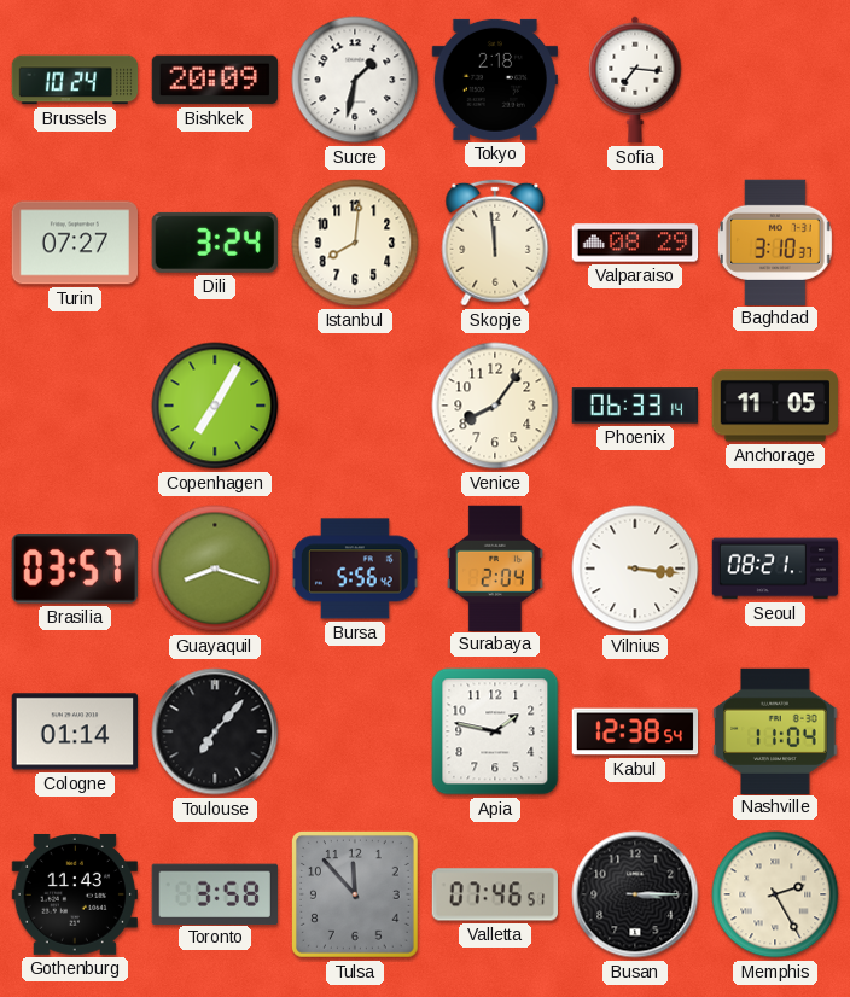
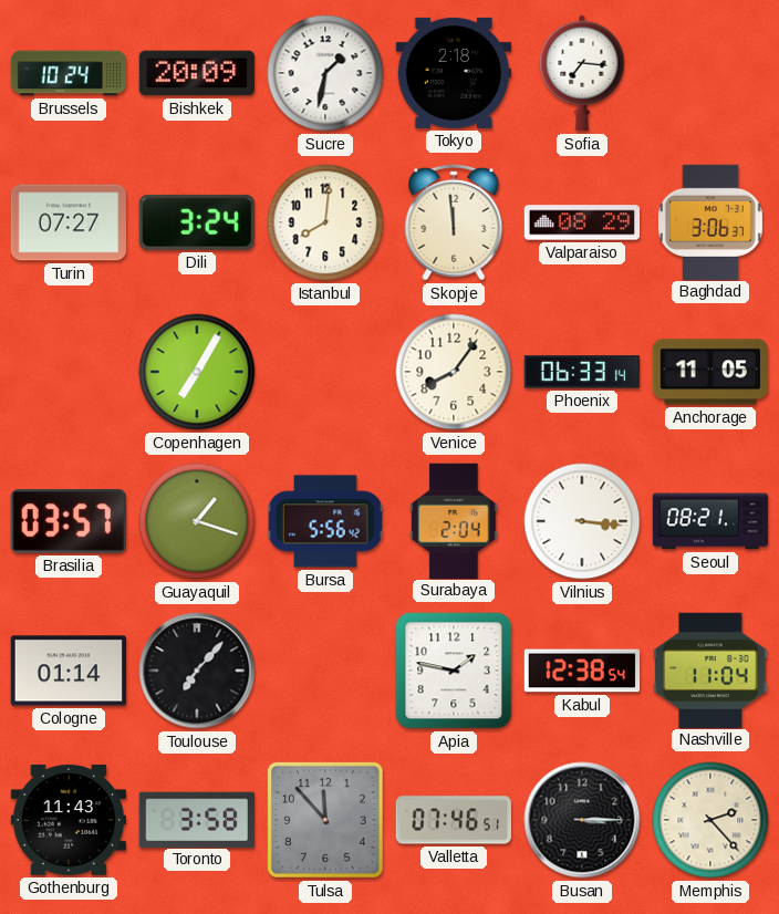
Baghdad: 3:10 -> 3:06
Guayaquil: 8:18 -> 1:18
Memphis: 2:25 -> 2:23
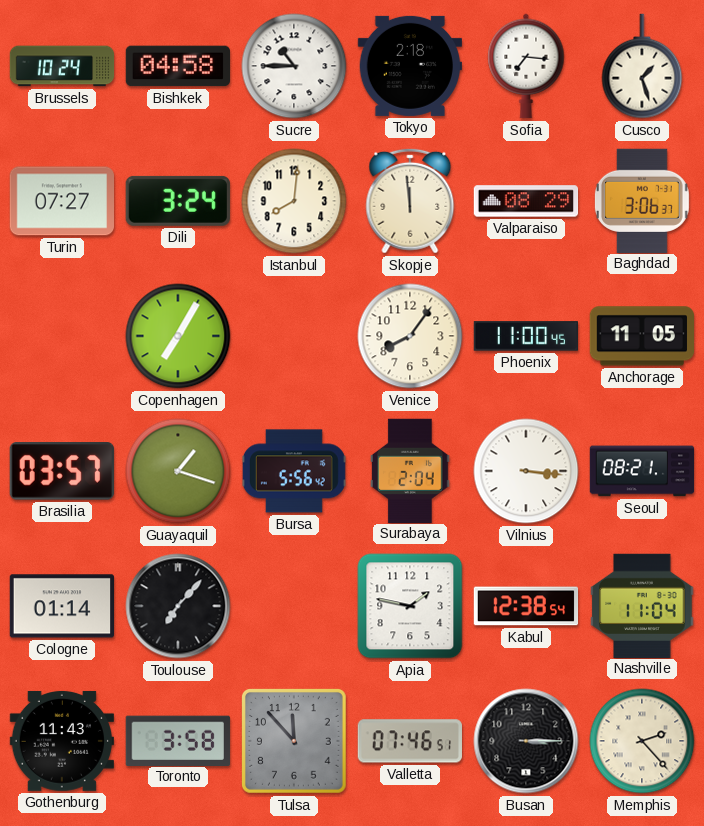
Bishkek: 20:09 -> 04:58
Sucre: 1:32 -> 10:45
Cusco: none -> 1:27
Phoenix: 06:33 -> 11:00
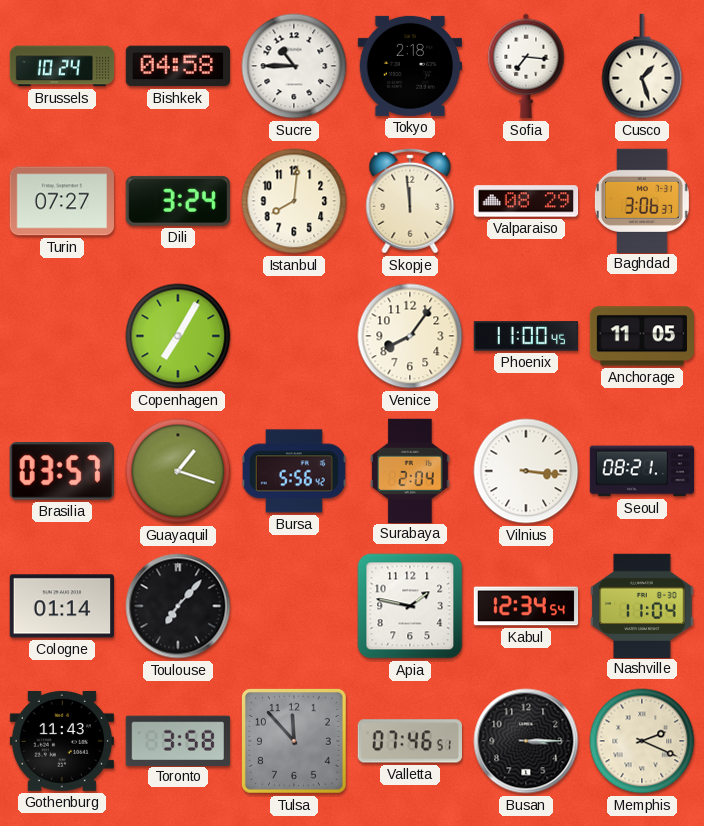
Kabul: 12:38 -> 12:34
Memphis: 2:23 -> 2:19
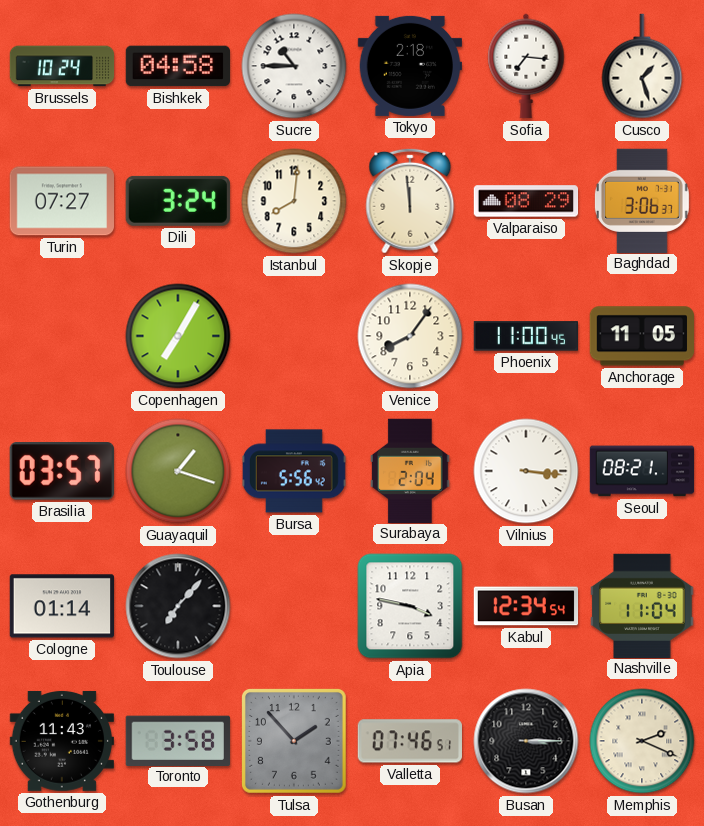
Apia: 1:47 -> 3:47
Tulsa: 11:53 -> 1:53
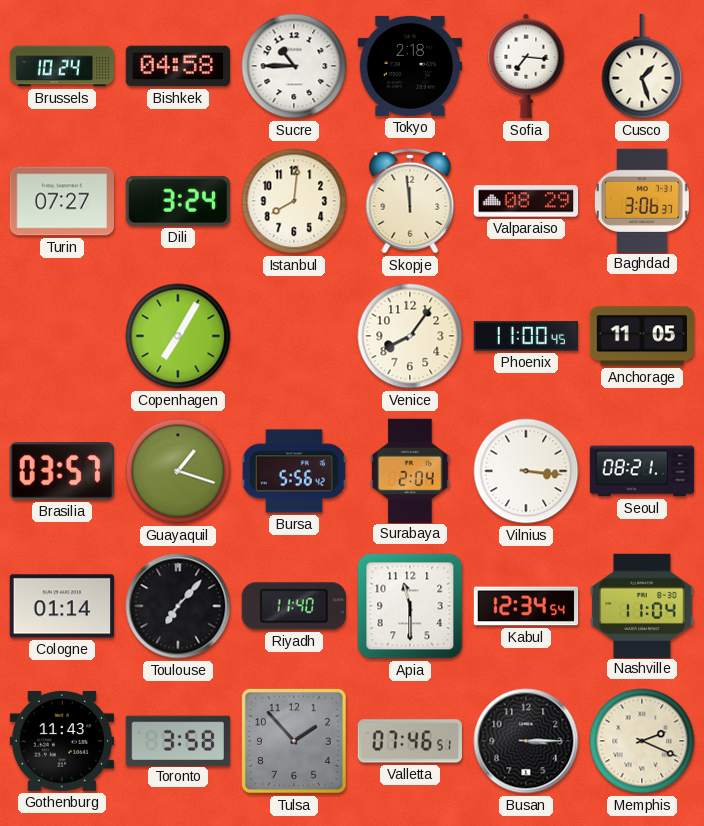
Riyadh: none -> 11:40
Apia: 3:47 -> 11:30
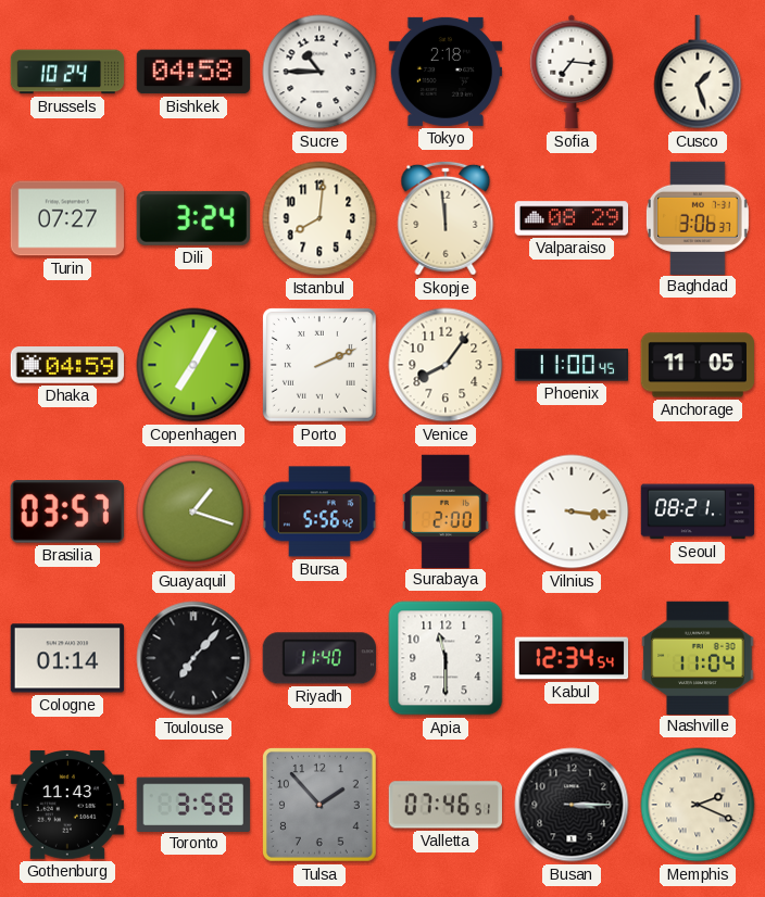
Dhaka: none -> 04:59
Porto: none -> 2:11
Surabaya: 2:04 -> 2:00
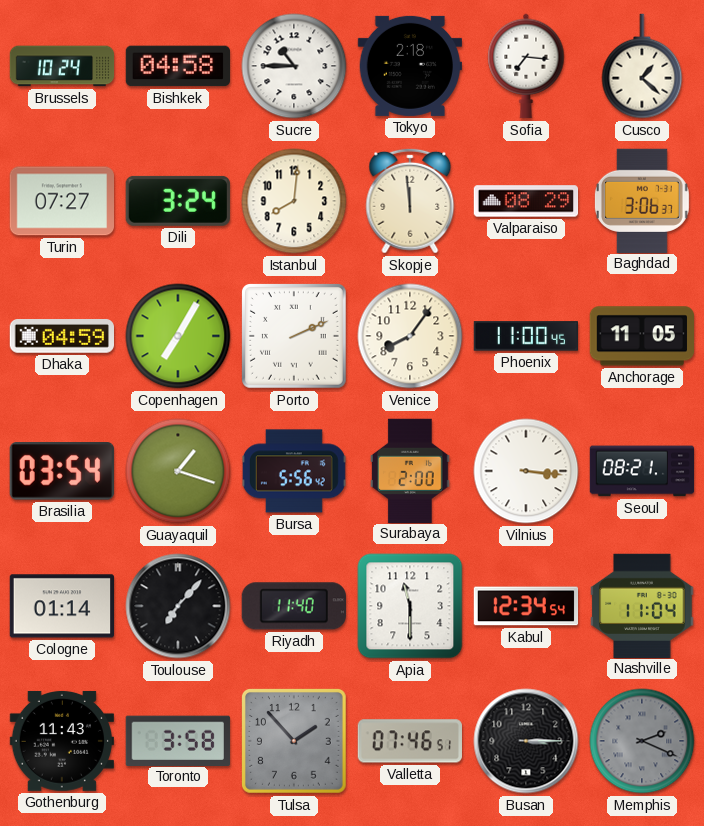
Cusco: 1:27 -> 1:22
Brasilia: 03:57 -> 03:54
Memphis dial: cream -> grey
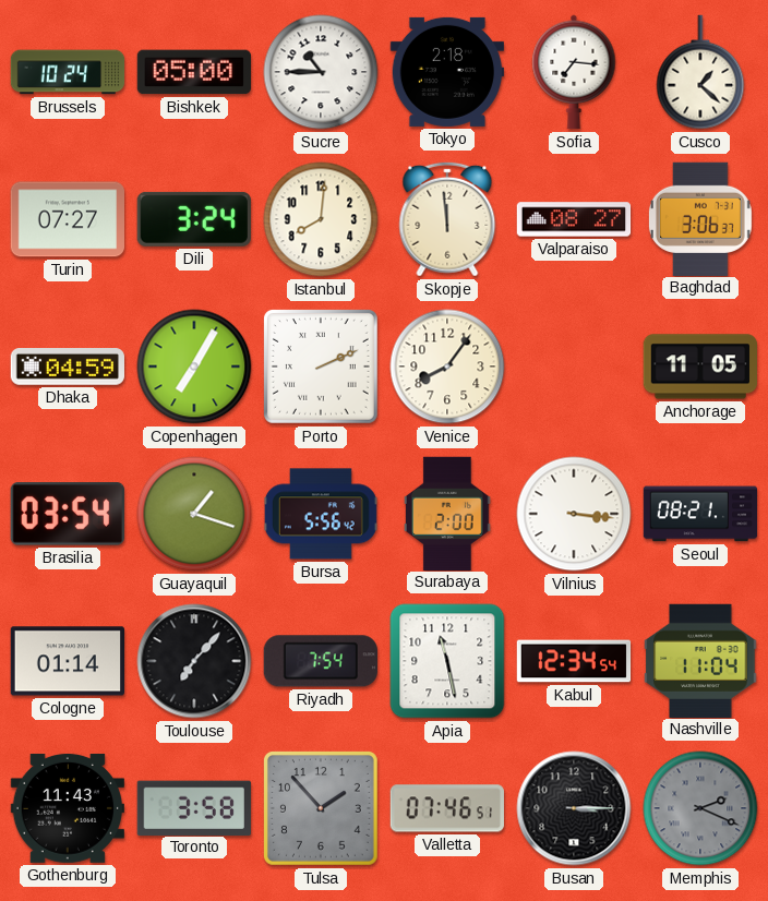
Bishkek: 04:58 -> 05:00
Valparaiso: 08:29 -> 08:27
Phoenix: 11:00 -> none
Riyadh: 11:40 -> 7:54
Apia: 11:30 -> 11:28
